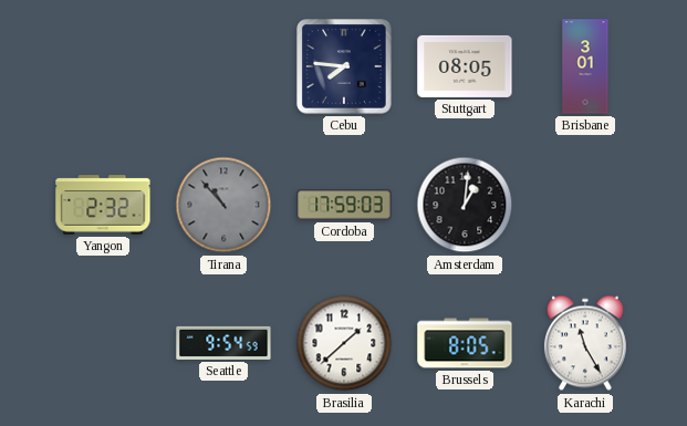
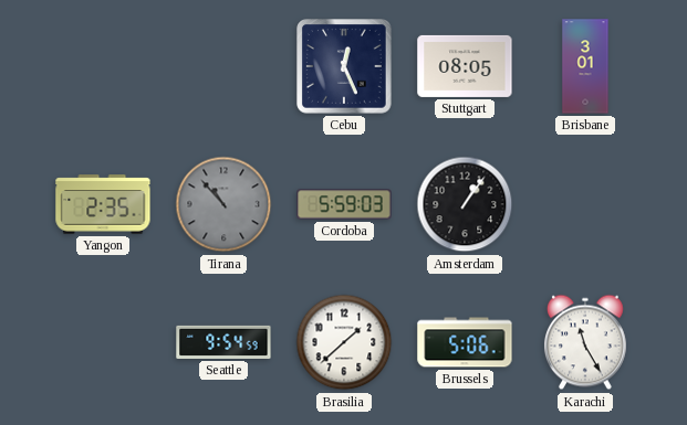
Cebu: 7:46 -> 12:26
Yangon: 2:32 -> 2:35
Cordoba: 17:59 -> 5:59
Amsterdam: 1:01 -> 1:06
Brussels: 8:05 -> 5:06
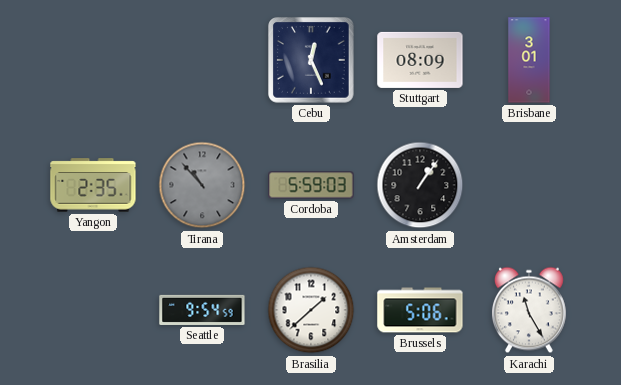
Stuttgart: 08:05 -> 08:09
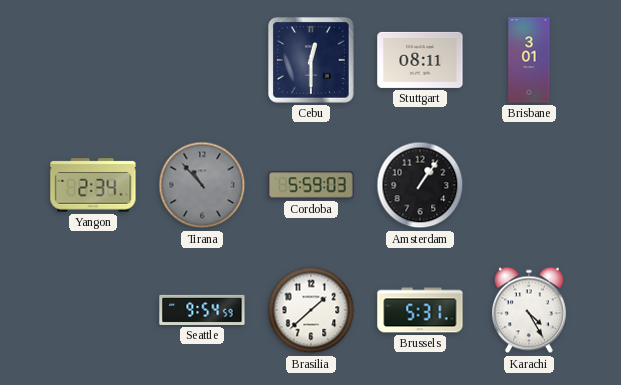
Cebu: 12:26 -> 12:30
Stuttgart: 08:09 -> 08:11
Yangon: 2:35 -> 2:34
Brussels: 5:06 -> 5:31
Karachi: 11:25 -> 4:25
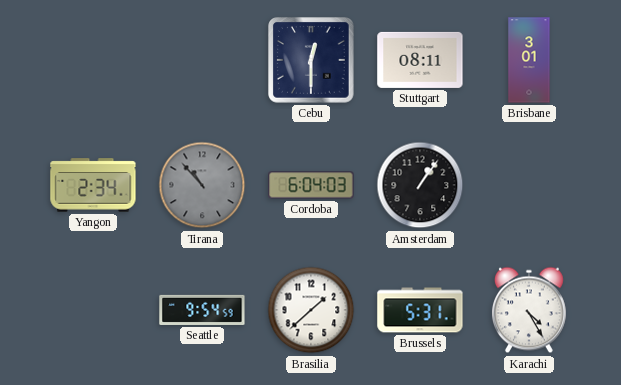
Cordoba: 5:59 -> 6:04
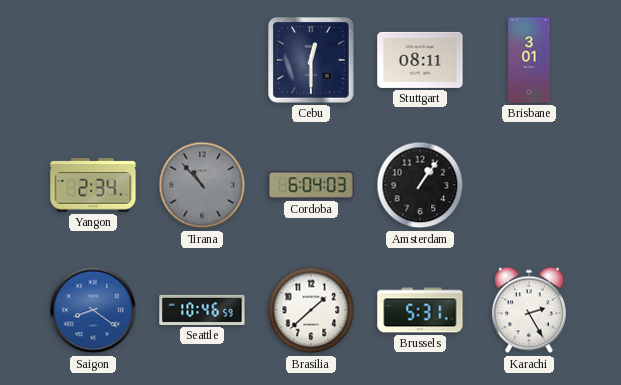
Saigon: none -> 8:21
Seattle: 9:54 -> 10:46
Karachi: 4:25 -> 2:25
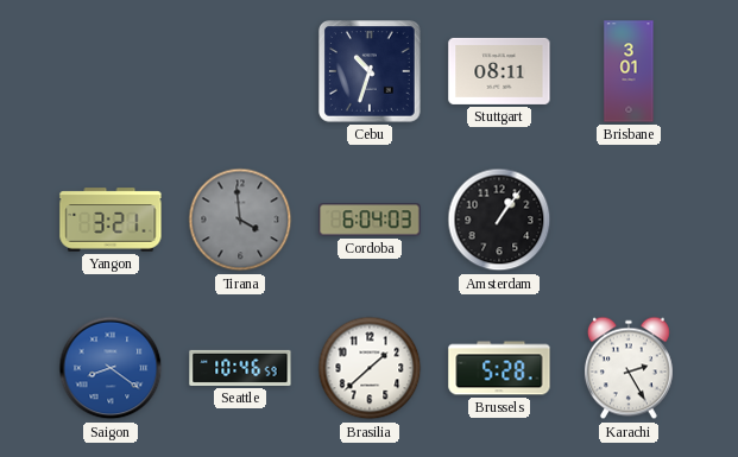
Cebu: 12:30 -> 10:33
Yangon: 2:34 -> 3:21
Tirana: 10:53 -> 3:59
Brussels: 5:31 -> 5:28
